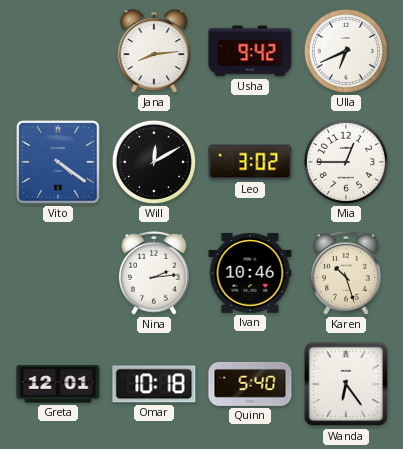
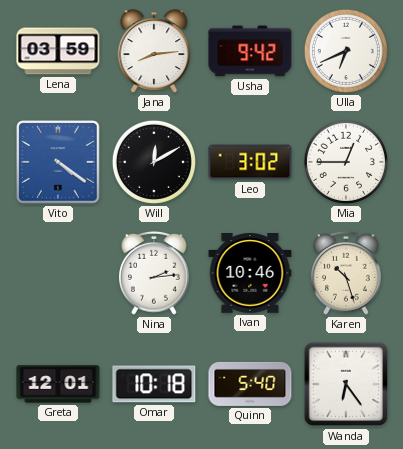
Lena: none -> 03:59
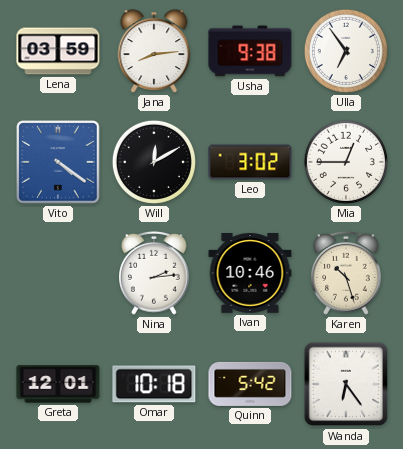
Usha: 9:42 -> 9:38
Ulla: 6:41 -> 6:54
Quinn: 5:40 -> 5:42
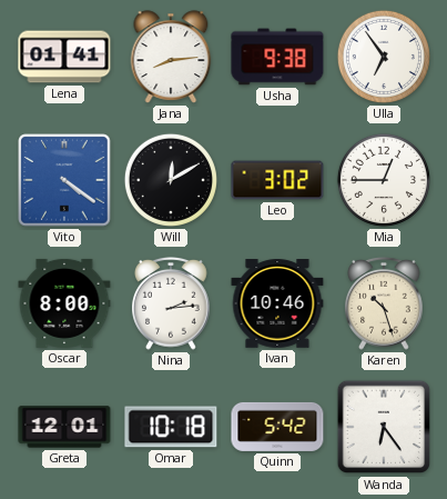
Lena: 03:59 -> 01:41
Oscar: none -> 8:00
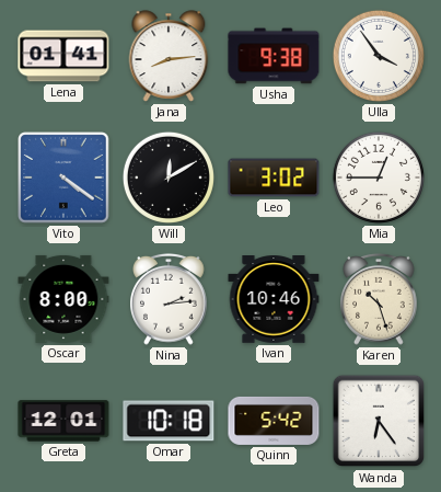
Ulla: 6:54 -> 3:54
